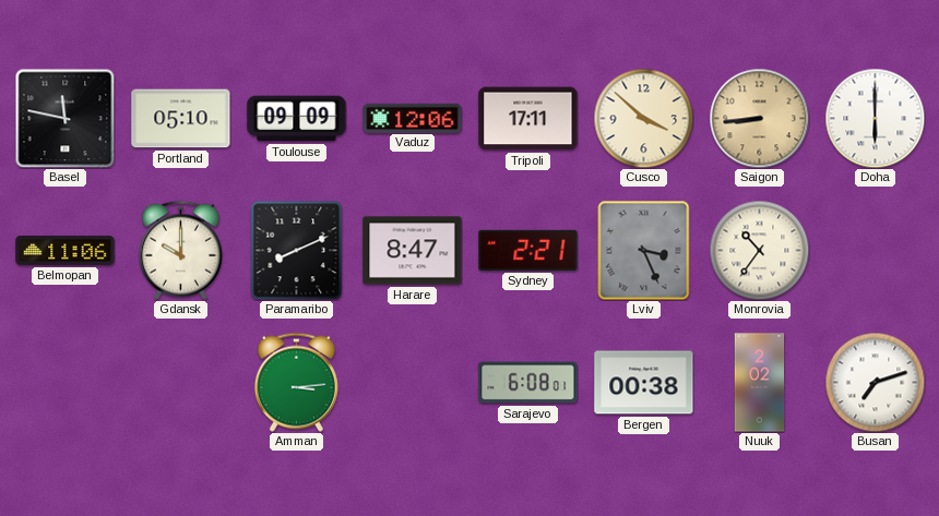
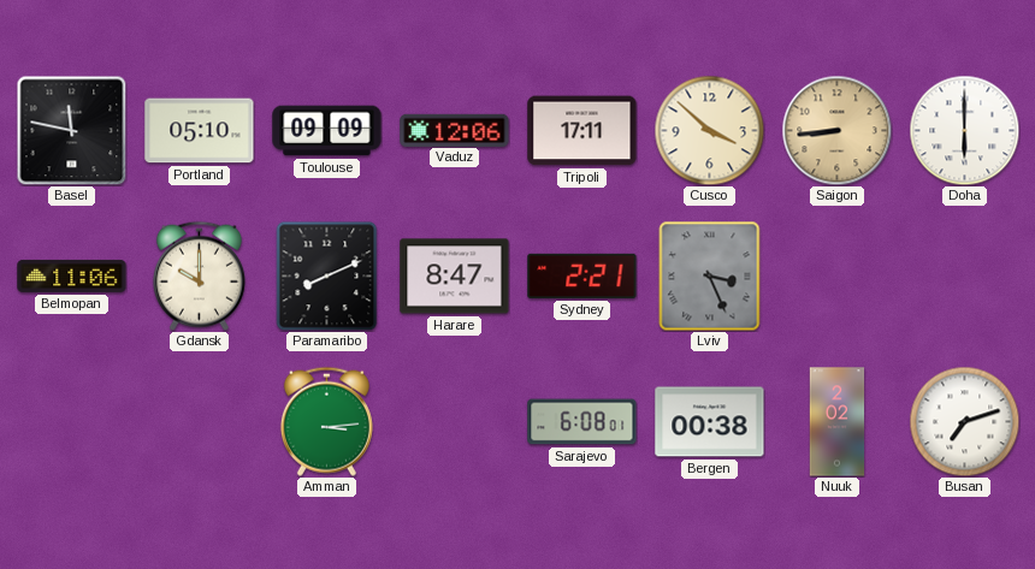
Monrovia: 10:36 -> none
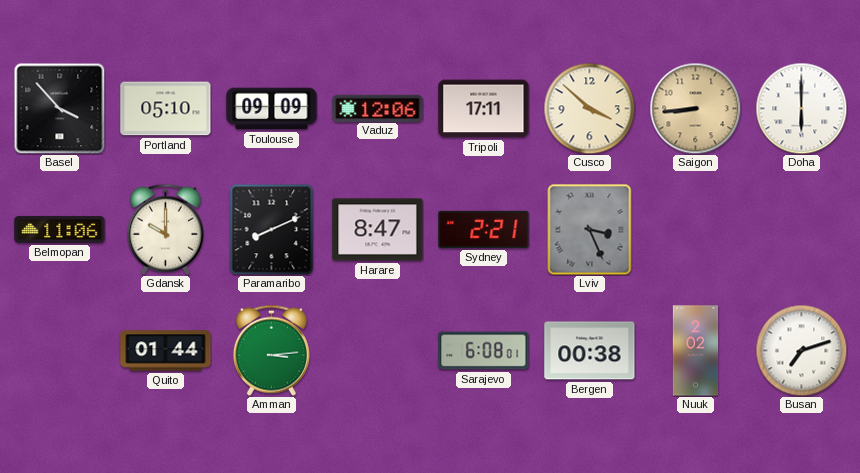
Basel: 11:47 -> 3:53
Quito: none -> 01:44
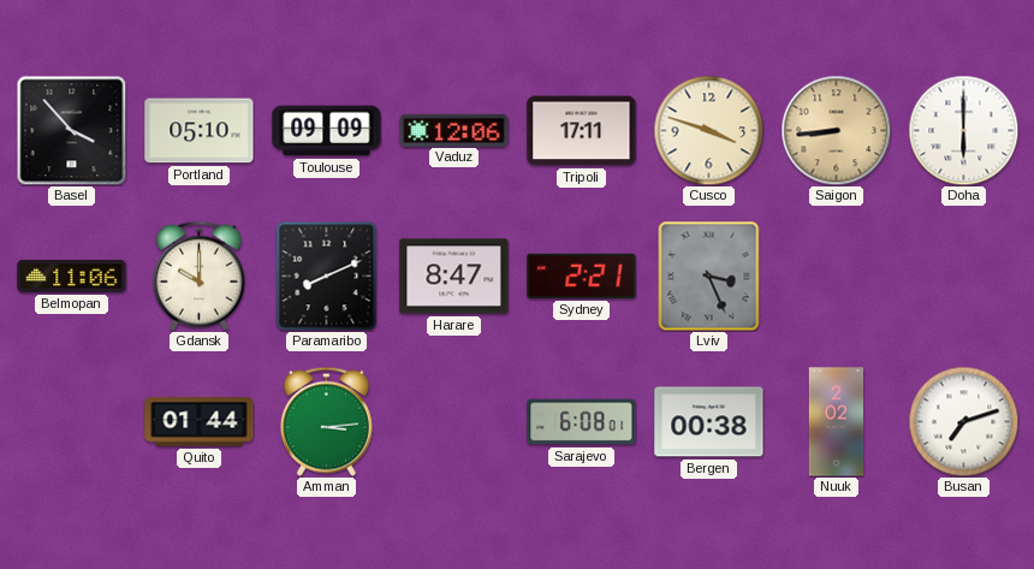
Cusco: 3:52 -> 3:48
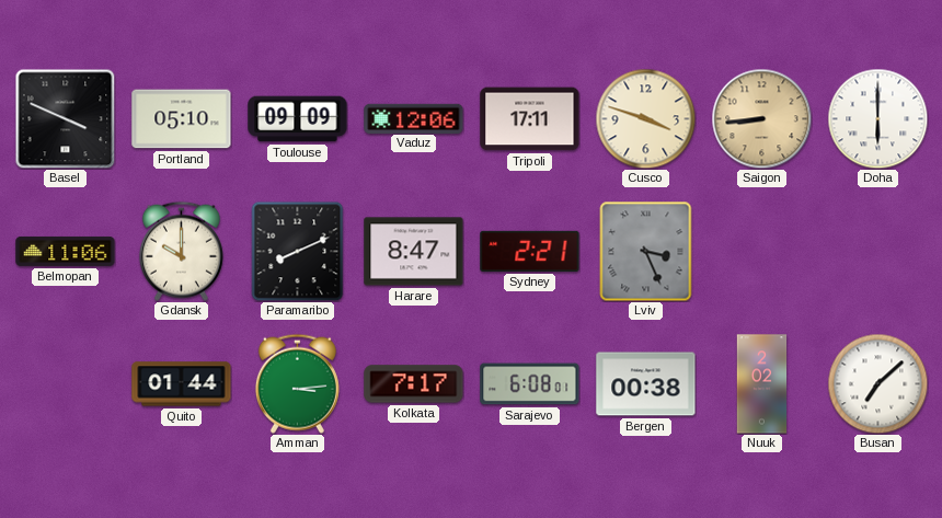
Basel: 3:53 -> 3:49
Kolkata: none -> 7:17
Busan: 7:12 -> 7:08
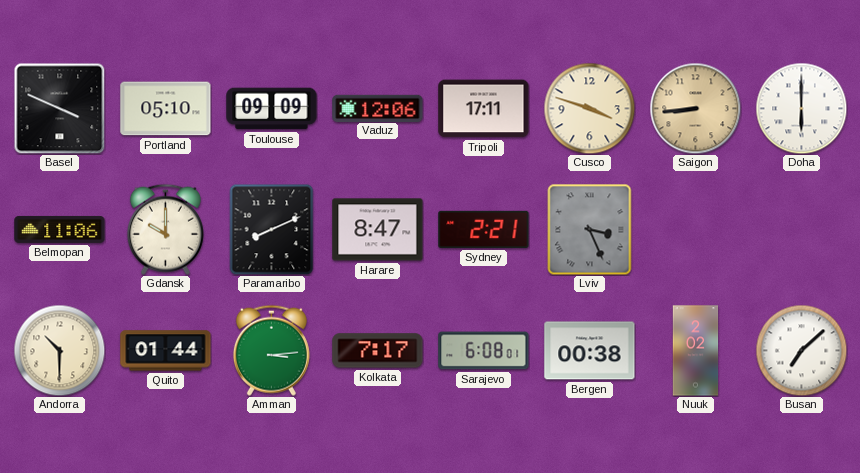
Andorra: none -> 10:30
